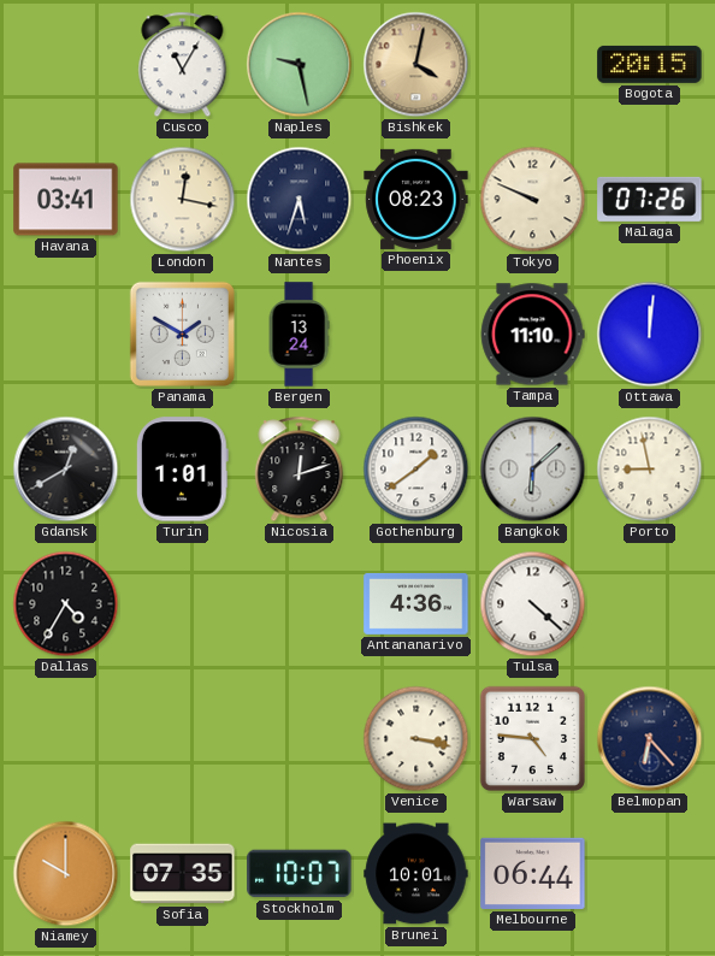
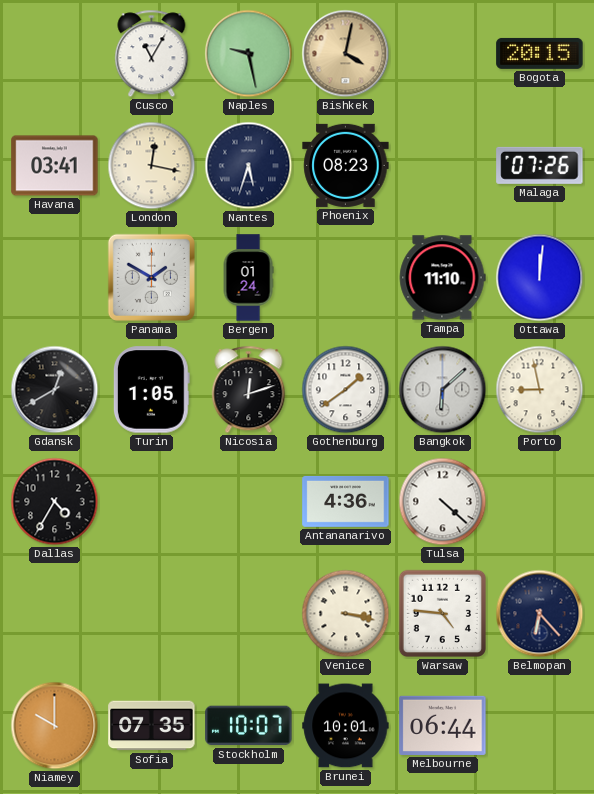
Tokyo: 9:49 -> none
Bergen: 13:24 -> 01:24
Turin: 1:01 -> 1:05
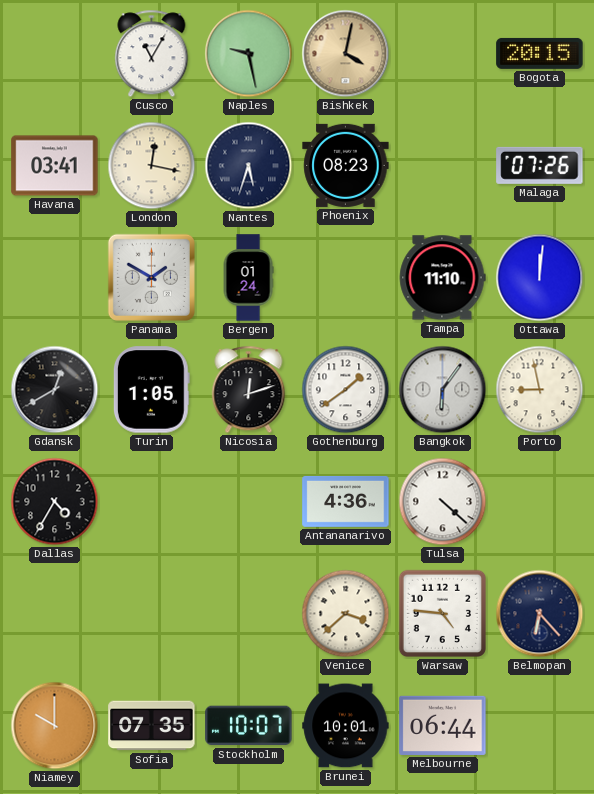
Bangkok: 6:08 -> 6:06
Venice: 3:17 -> 3:38
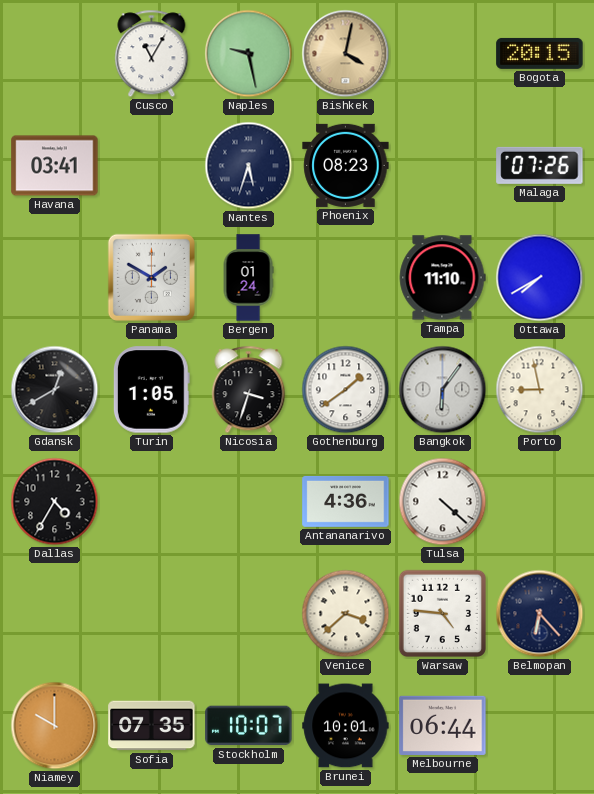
London: 12:17 -> none
Ottawa: 12:01 -> 7:40
Nicosia: 12:12 -> 3:33
